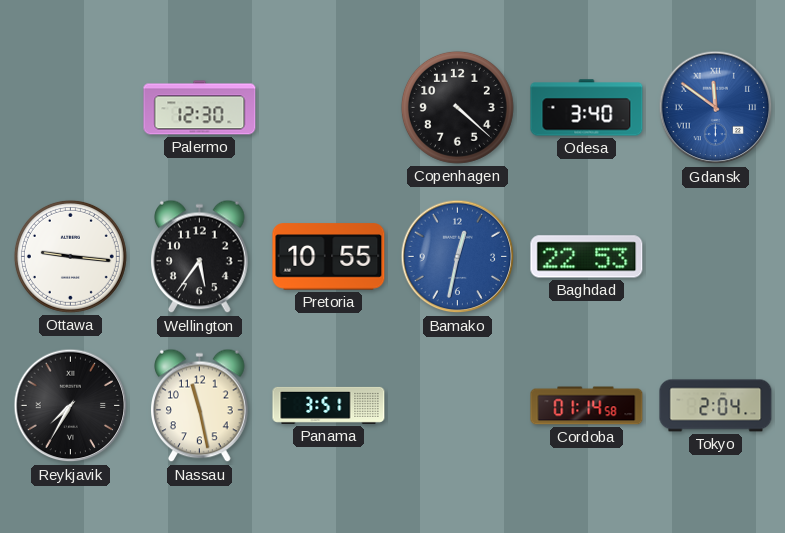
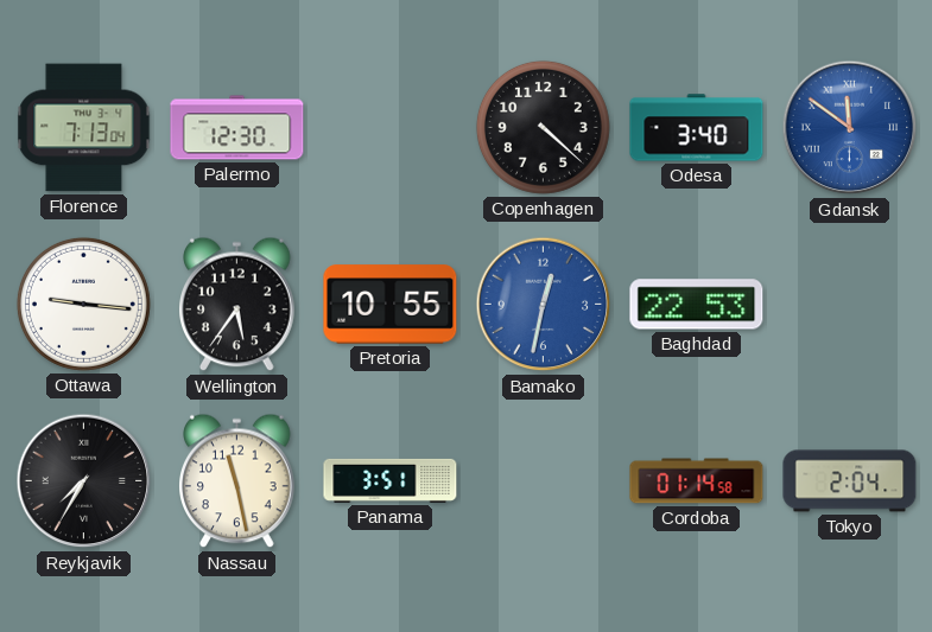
Florence: none -> 7:13
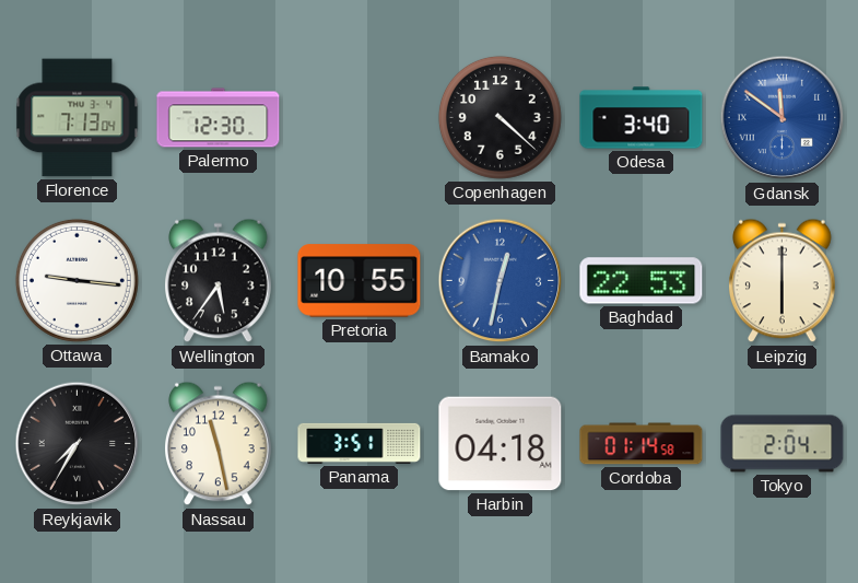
Leipzig: none -> 6:00
Harbin: none -> 04:18
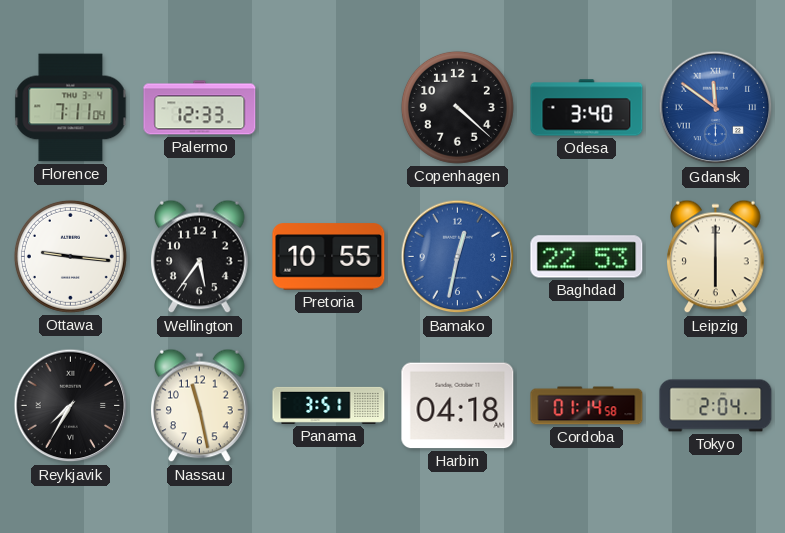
Florence: 7:13 -> 7:11
Palermo: 12:30 -> 12:33
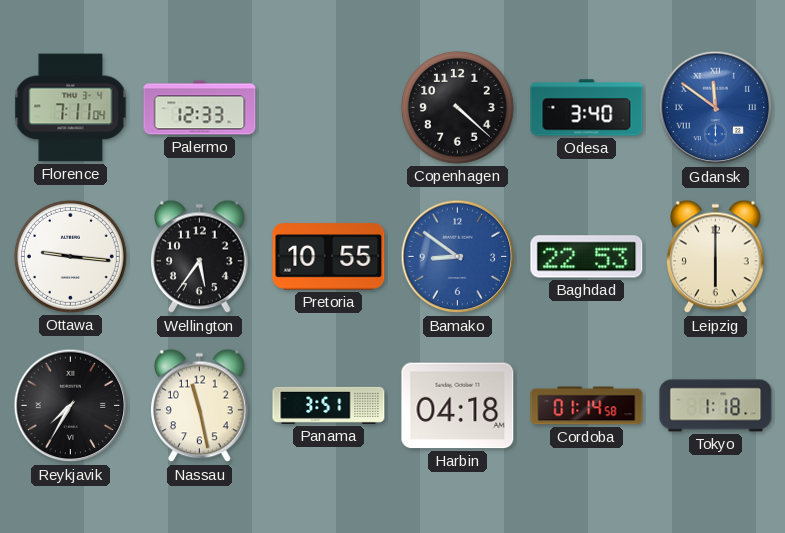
Bamako: 12:32 -> 8:51
Tokyo: 2:04 -> 1:18
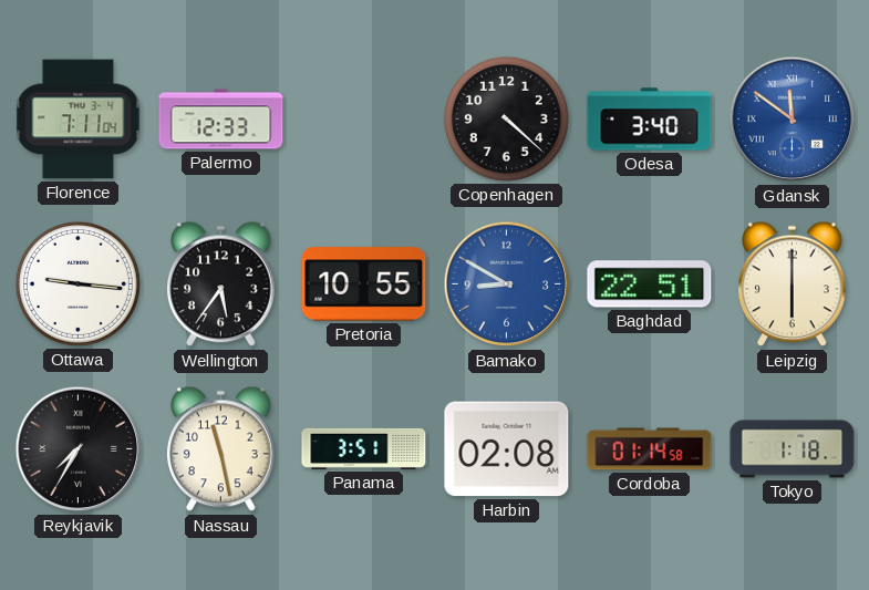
Bamako: 8:51 -> 8:50
Baghdad: 22:53 -> 22:51
Harbin: 04:18 -> 02:08
